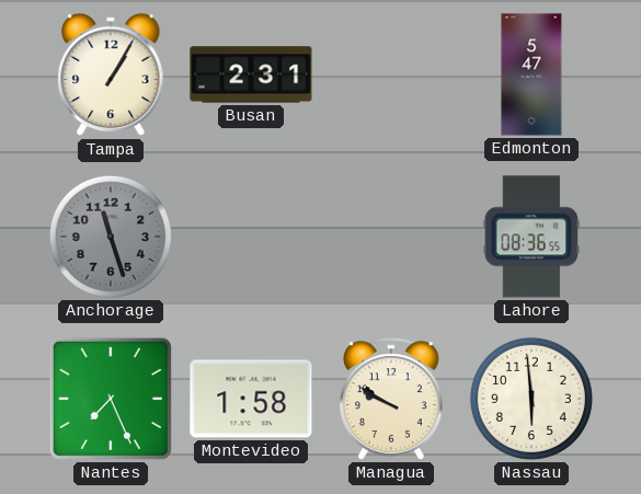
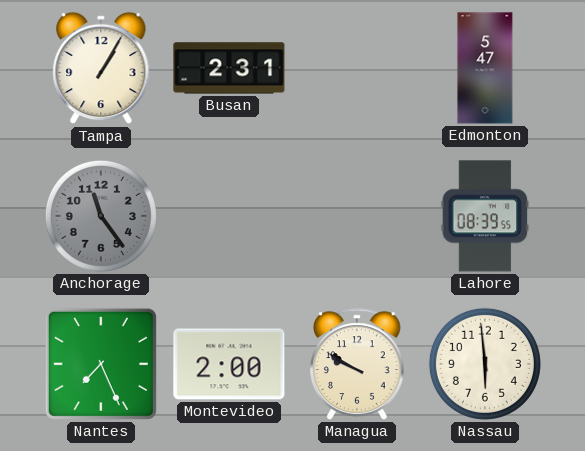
Anchorage: 11:27 -> 11:24
Lahore: 08:36 -> 08:39
Montevideo: 1:58 -> 2:00
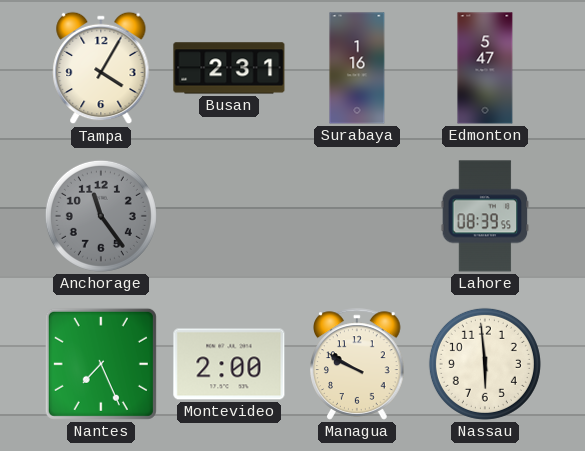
Tampa: 1:05 -> 4:05
Surabaya: none -> 1:16
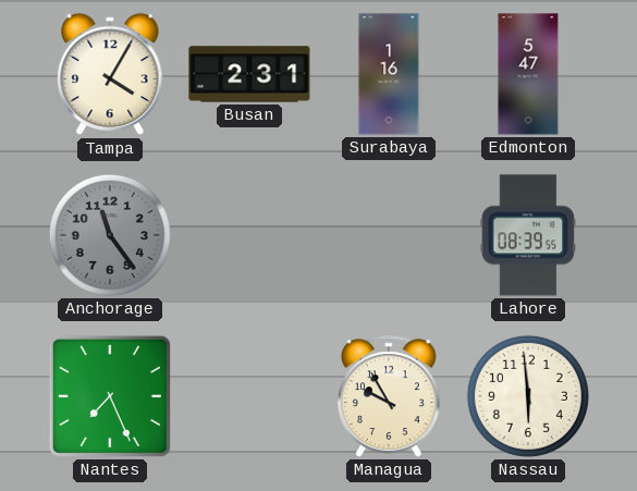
Montevideo: 2:00 -> none
Managua: 9:50 -> 9:55
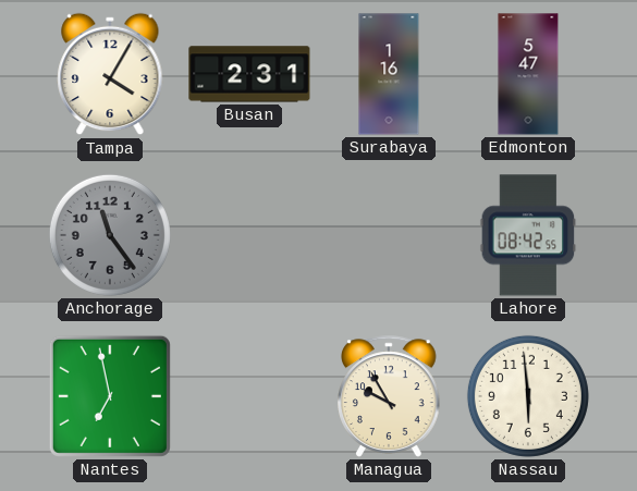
Lahore: 08:39 -> 08:42
Nantes: 7:26 -> 6:58
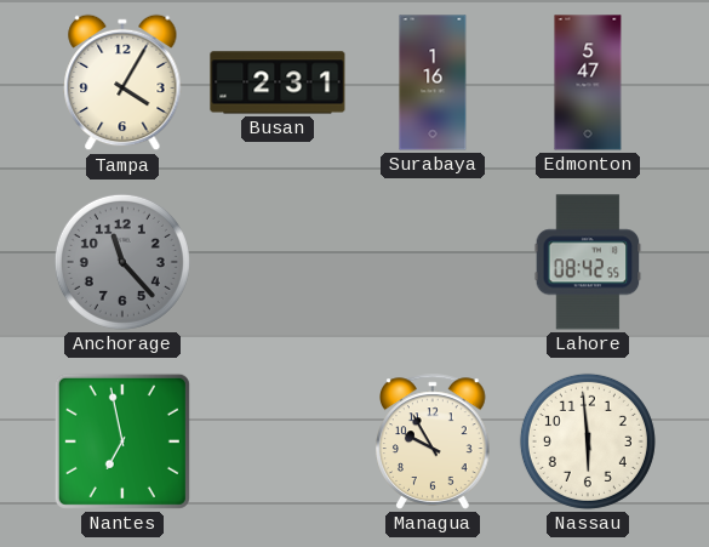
Anchorage: 11:24 -> 11:23
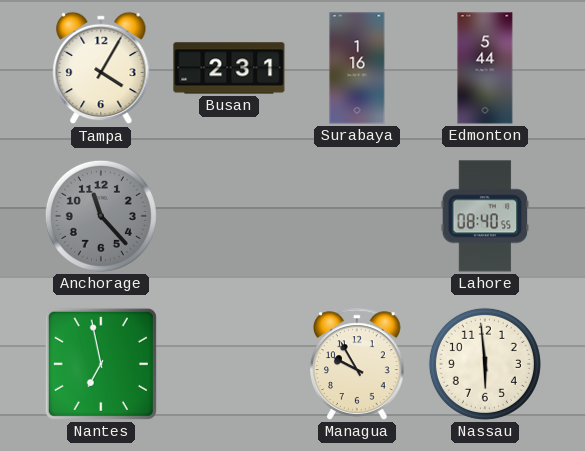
Edmonton: 5:47 -> 5:44
Lahore: 08:42 -> 08:40
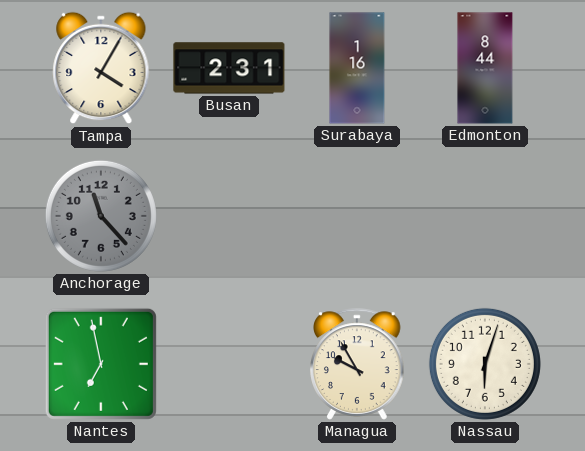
Edmonton: 5:44 -> 8:44
Lahore: 08:40 -> none
Nassau: 5:59 -> 6:03
